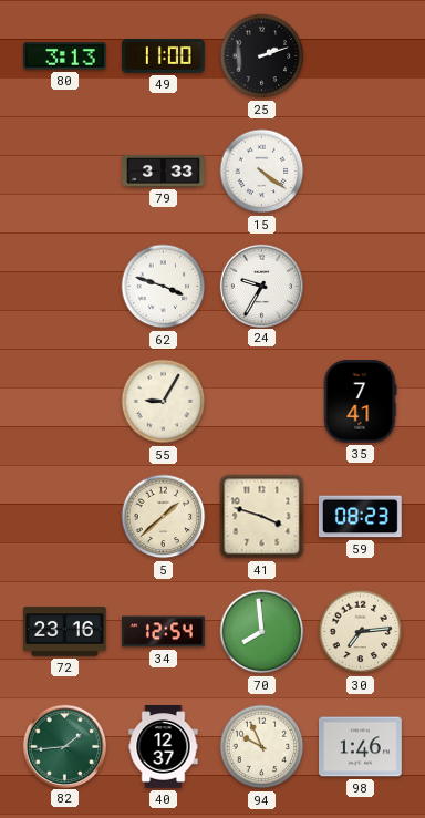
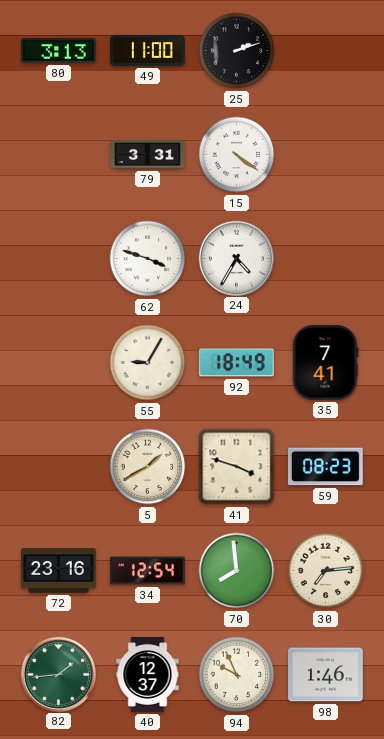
79: 3:33 -> 3:31
24: 9:35 -> 4:35
92: none -> 18:49
5: 1:38 -> 1:40
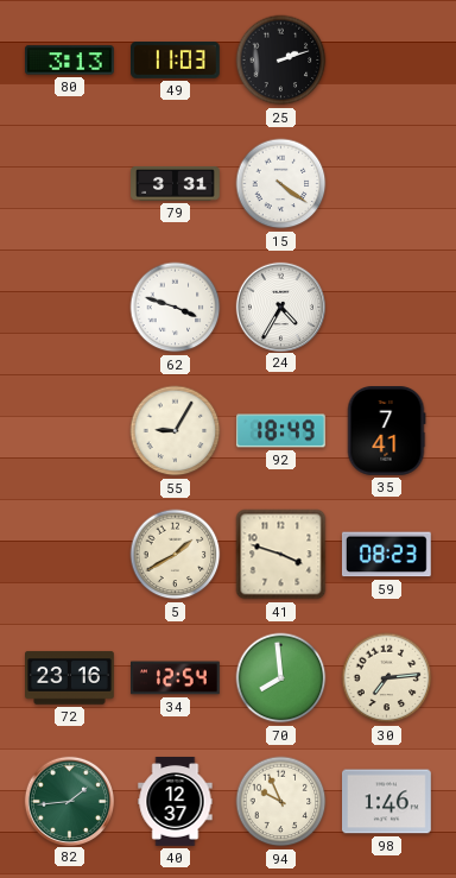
49: 11:00 -> 11:03
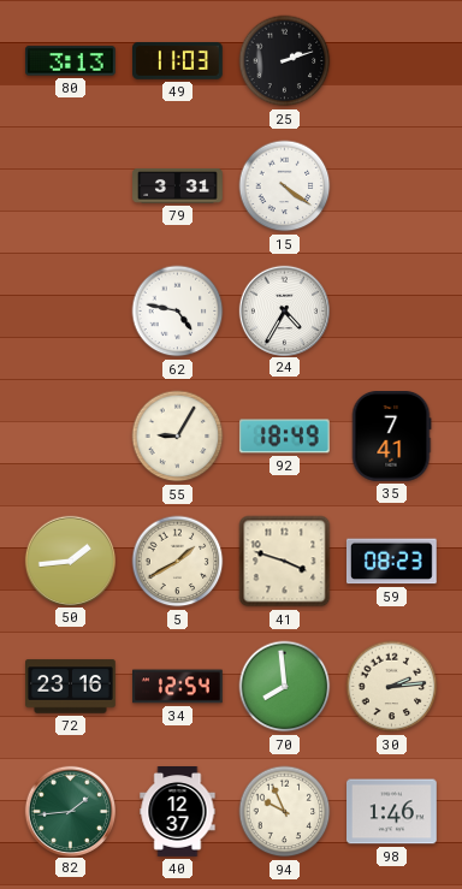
62: 3:48 -> 4:47
50: none -> 1:44
30: 7:14 -> 2:14
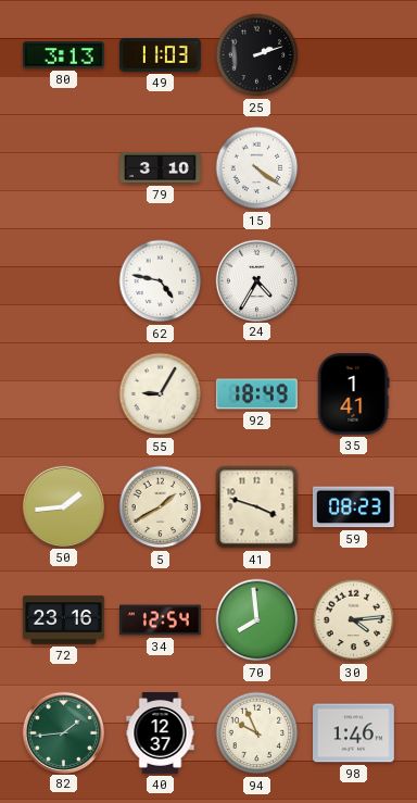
79: 3:31 -> 3:10
35: 7:41 -> 1:41
30: 2:14 -> 4:14
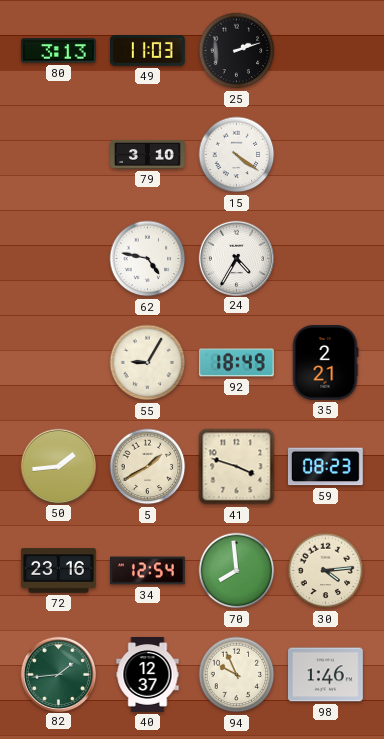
35: 1:41 -> 2:21
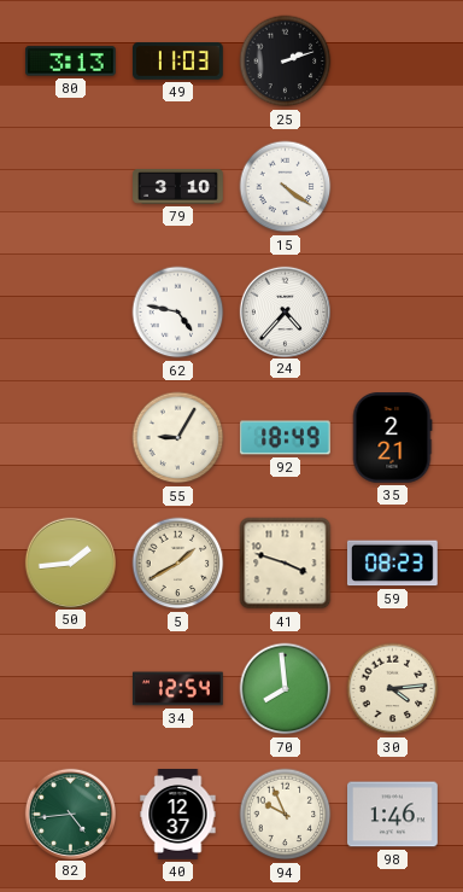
24: 4:35 -> 4:37
72: 23:16 -> none
82: 1:44 -> 4:44
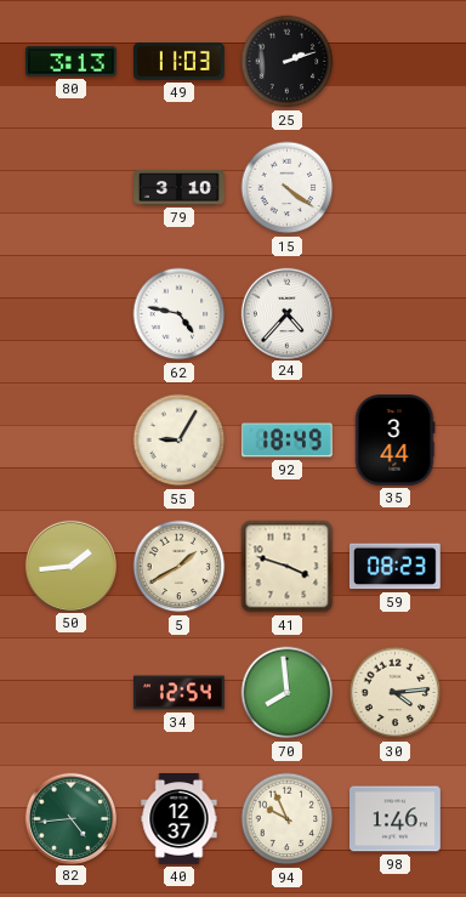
35: 2:21 -> 3:44
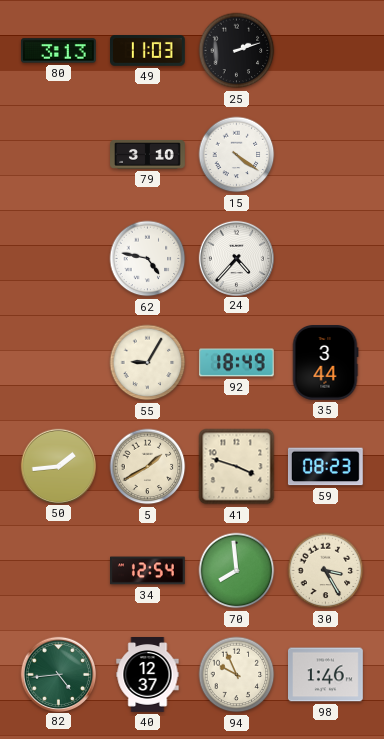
30: 4:14 -> 3:25
